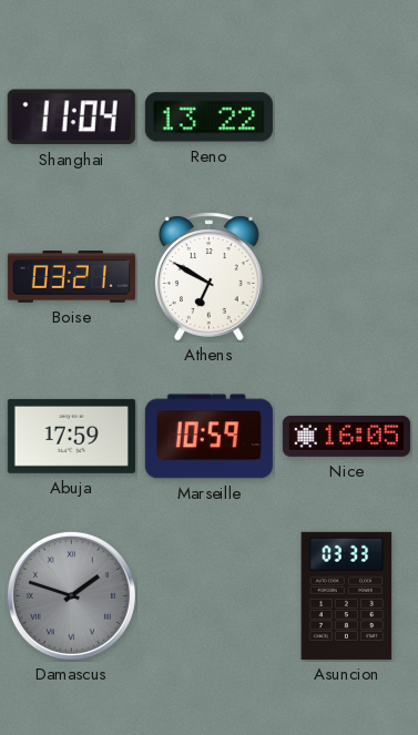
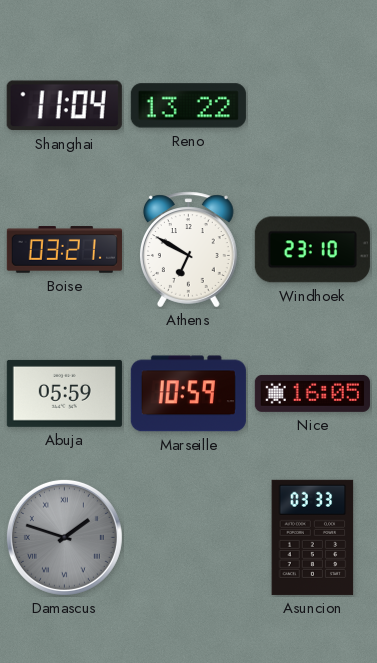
Windhoek: none -> 23:10
Abuja: 17:59 -> 05:59
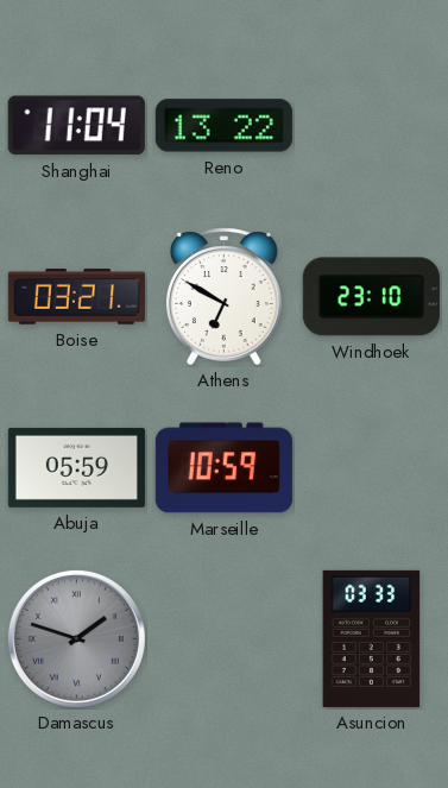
Nice: 16:05 -> none
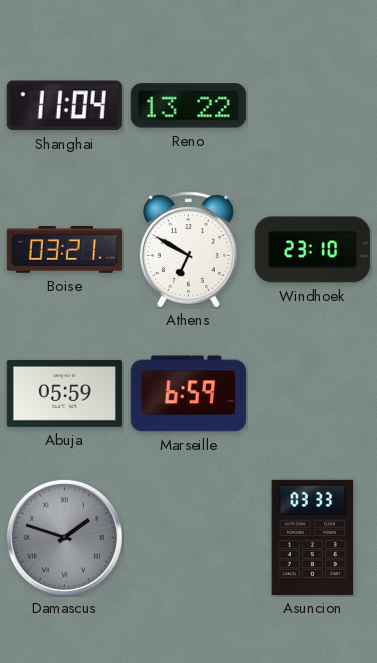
Marseille: 10:59 -> 6:59
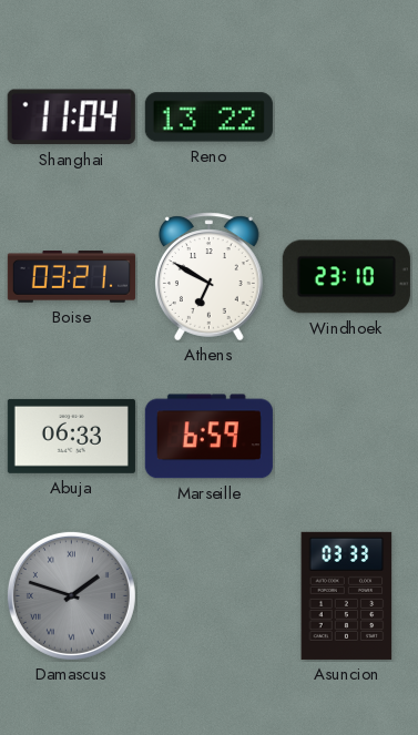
Abuja: 05:59 -> 06:33
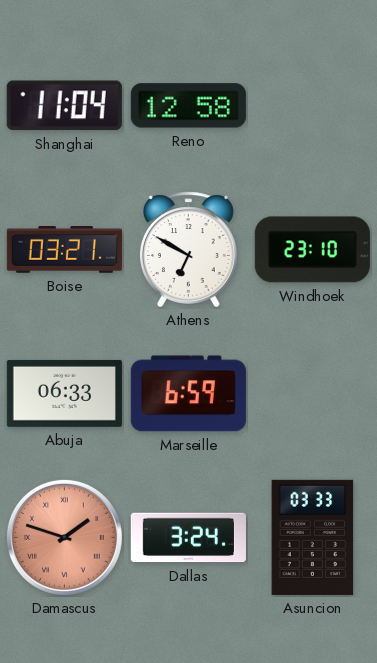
Reno: 13:22 -> 12:58
Damascus dial: grey -> salmon
Dallas: none -> 3:24
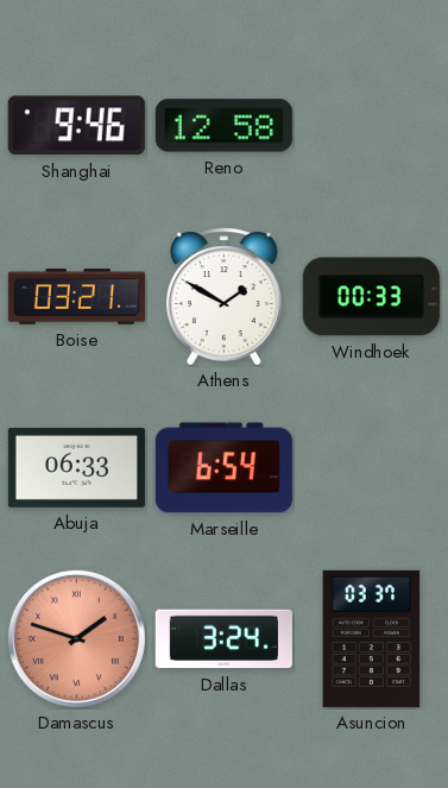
Shanghai: 11:04 -> 9:46
Athens: 6:50 -> 1:50
Windhoek: 23:10 -> 00:33
Marseille: 6:59 -> 6:54
Asuncion: 03:33 -> 03:37
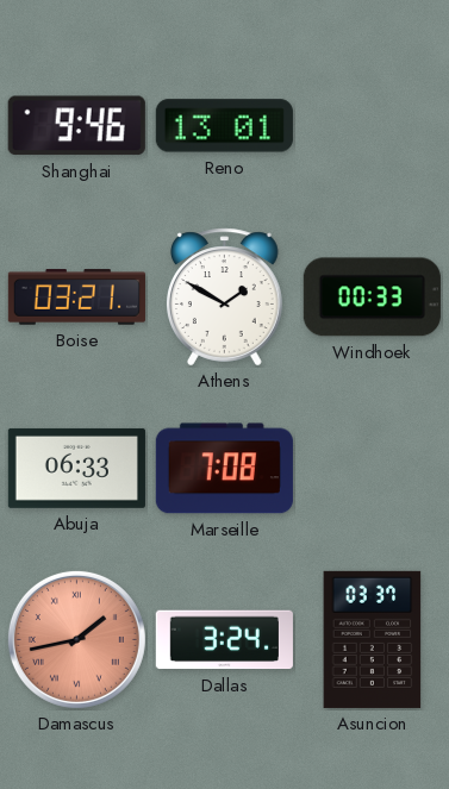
Reno: 12:58 -> 13:01
Marseille: 6:54 -> 7:08
Damascus: 1:48 -> 1:43
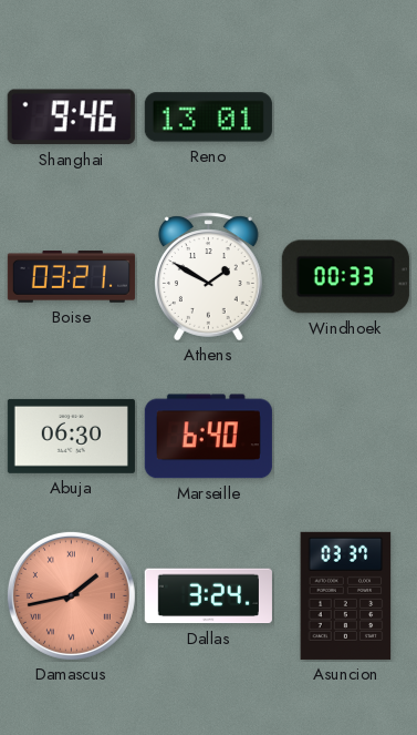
Abuja: 06:33 -> 06:30
Marseille: 7:08 -> 6:40
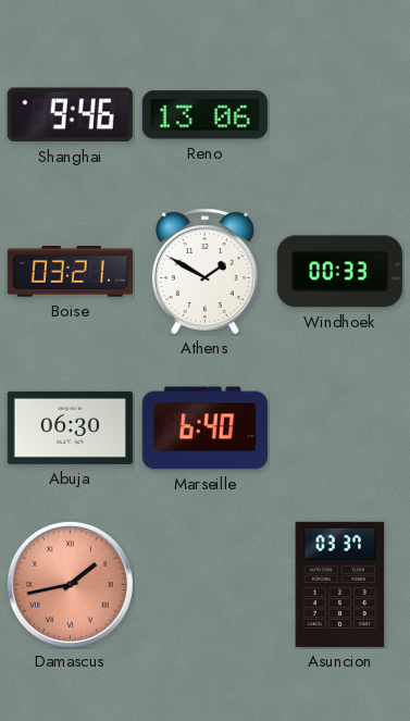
Reno: 13:01 -> 13:06
Dallas: 3:24 -> none
